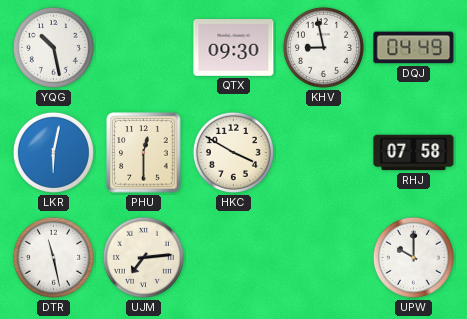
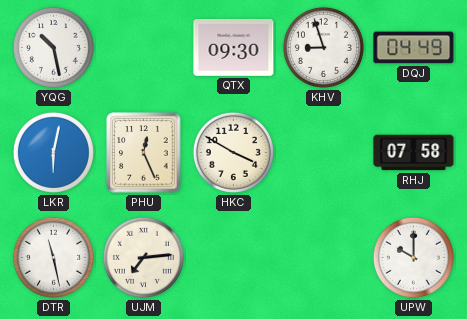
KHV: 8:58 -> 8:57
PHU: 12:30 -> 12:26
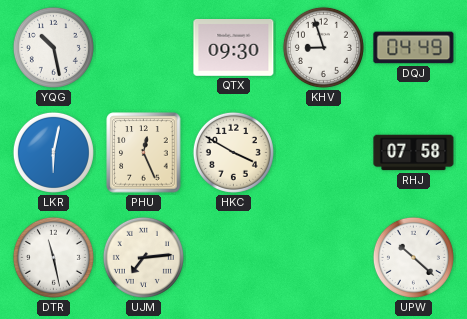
UPW: 10:00 -> 10:22
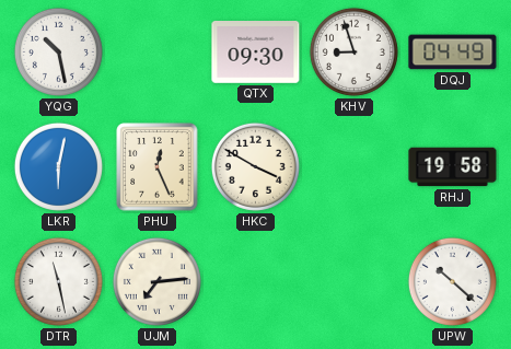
RHJ: 07:58 -> 19:58
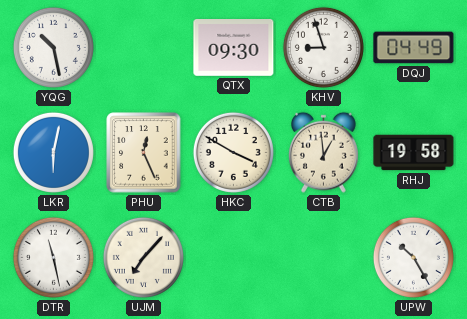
CTB: none -> 12:59
UJM: 7:14 -> 7:07
UPW: 10:22 -> 10:25
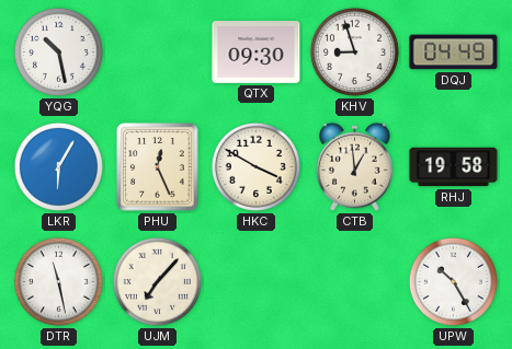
LKR: 6:02 -> 6:05
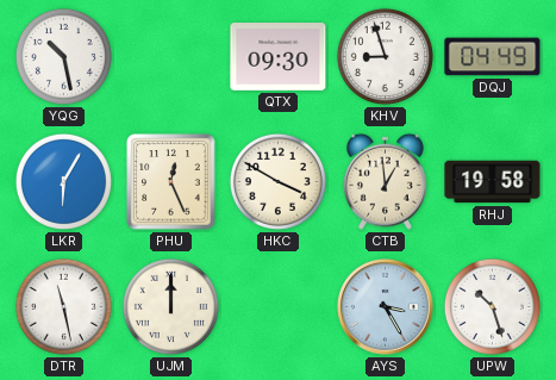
UJM: 7:07 -> 12:00
AYS: none -> 3:25
UPW: 10:25 -> 10:27
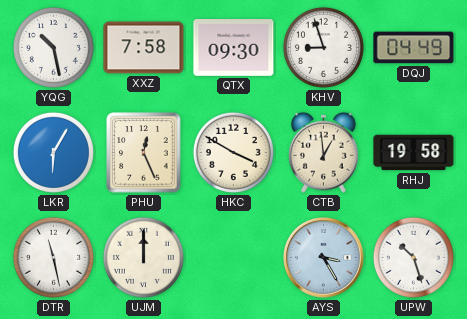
XXZ: none -> 7:58
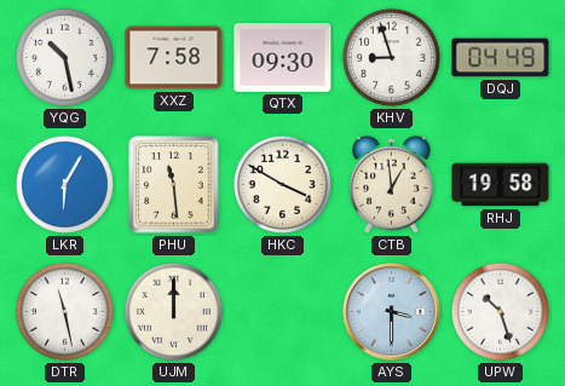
PHU: 12:26 -> 11:29
AYS: 3:25 -> 3:30
